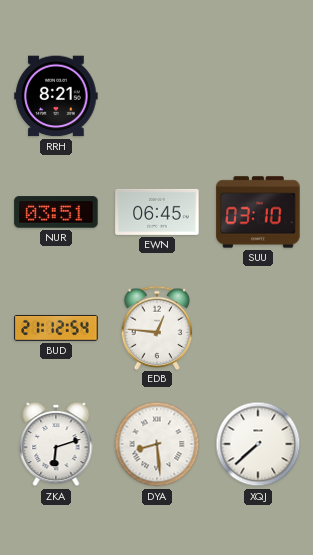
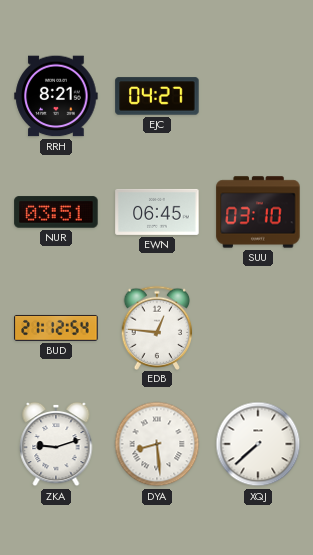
EJC: none -> 04:27
ZKA: 6:12 -> 9:12
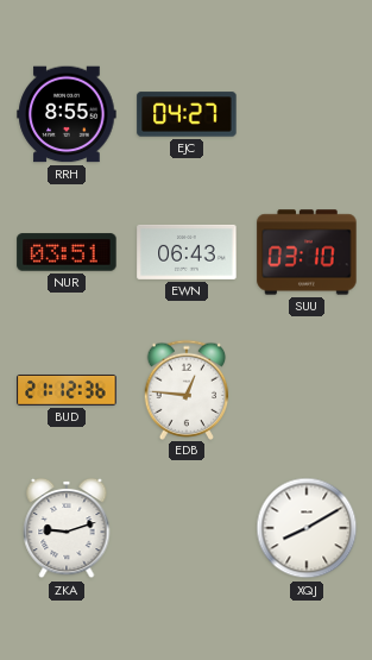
RRH: 8:21 -> 8:55
EWN: 06:45 -> 06:43
BUD: 21:12:54 -> 21:12:36
DYA: 8:29 -> none
XQJ: 7:38 -> 8:10
